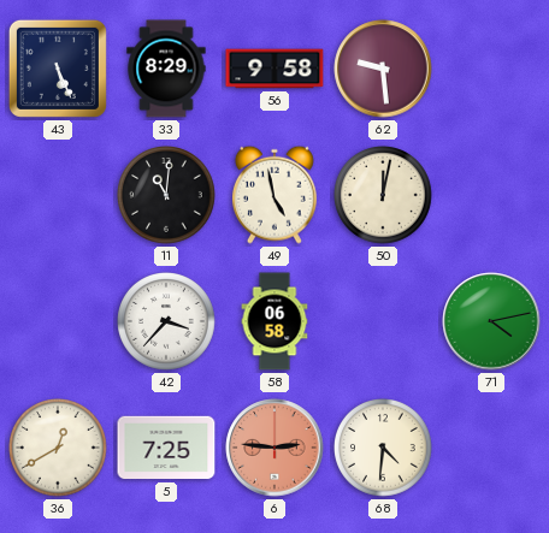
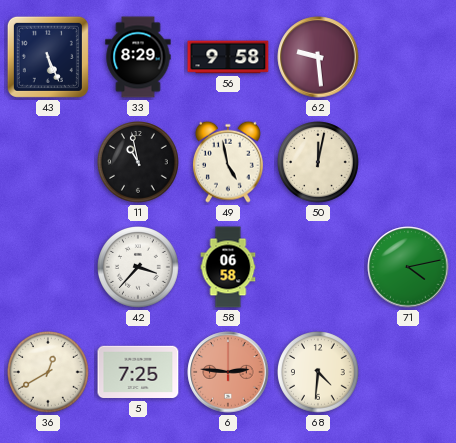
11: 11:01 -> 10:58
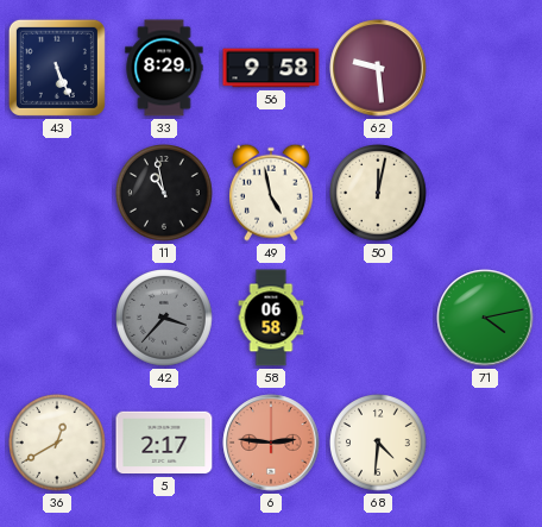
42 dial: white -> grey
5: 7:25 -> 2:17
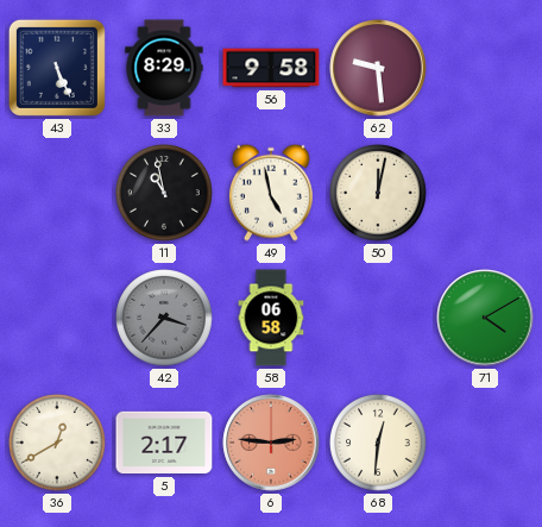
71: 4:13 -> 4:10
68: 4:31 -> 12:31
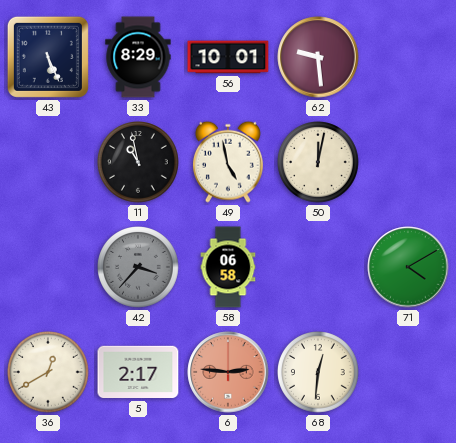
56: 9:58 -> 10:01
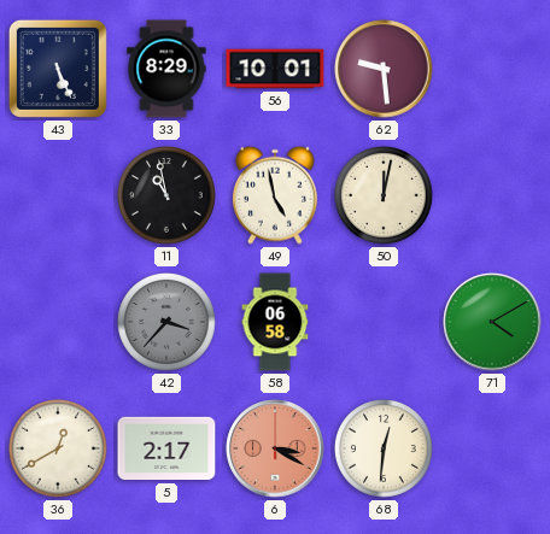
6: 2:46 -> 3:20
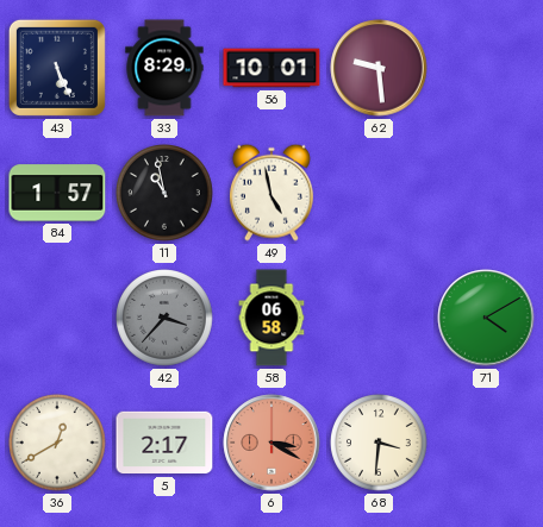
84: none -> 1:57
50: 12:02 -> none
68: 12:31 -> 3:31
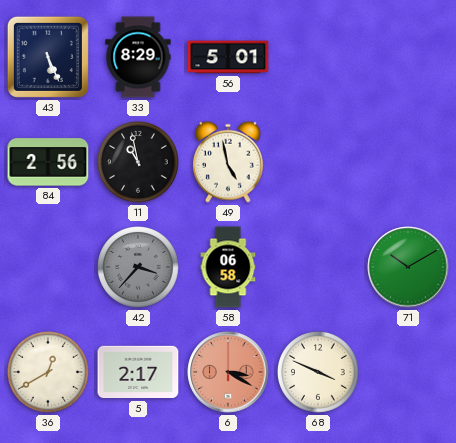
56: 10:01 -> 5:01
62: 9:29 -> none
84: 1:57 -> 2:56
71: 4:10 -> 10:10
68: 3:31 -> 3:49
